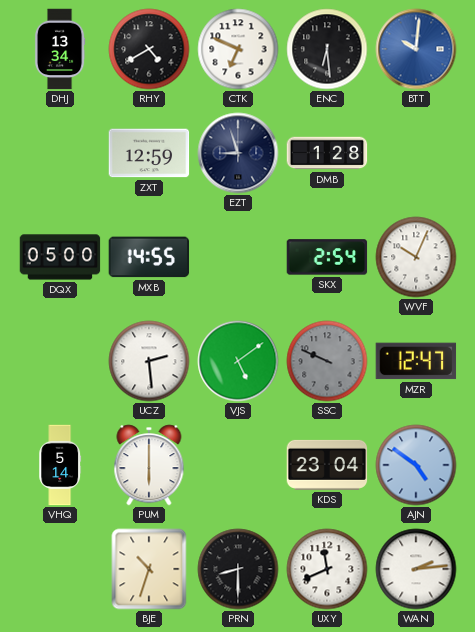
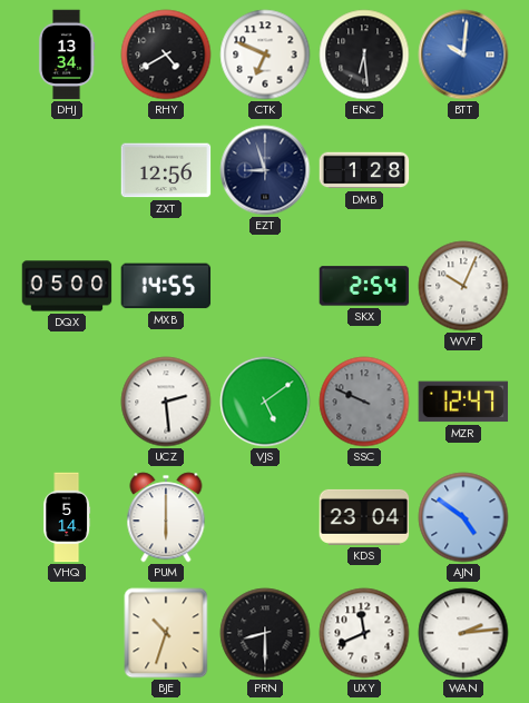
ZXT: 12:59 -> 12:56
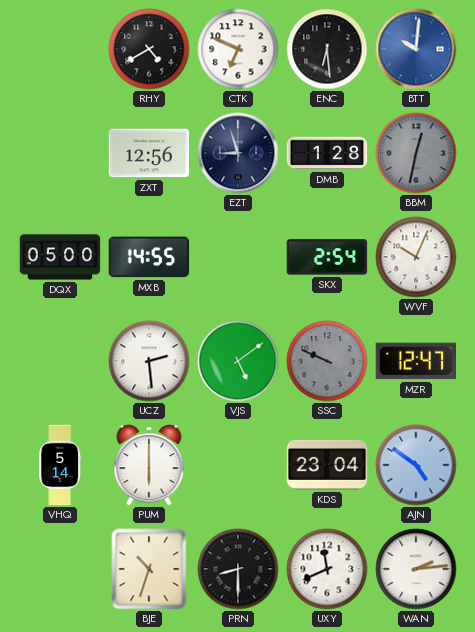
DHJ: 13:34 -> none
BBM: none -> 12:32
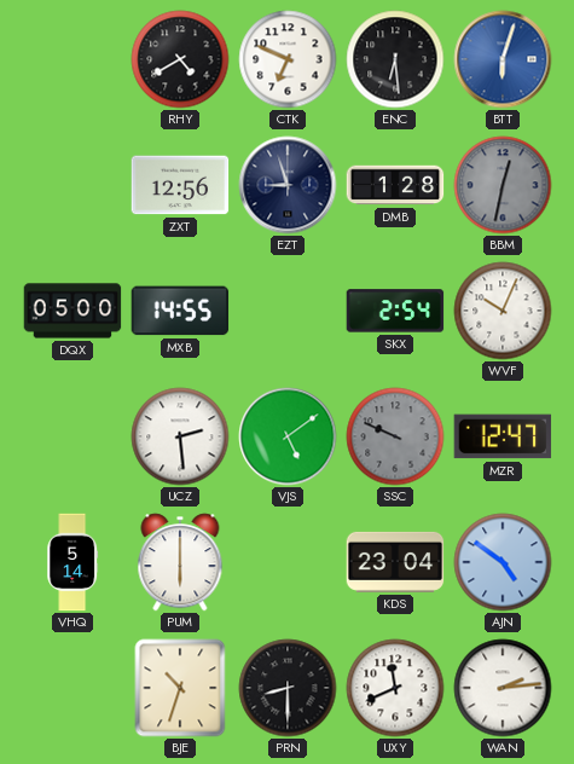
BTT: 10:01 -> 6:03
